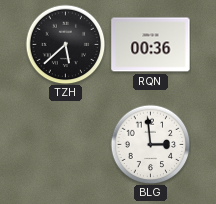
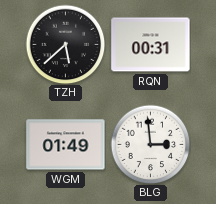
RQN: 00:36 -> 00:31
WGM: none -> 01:49
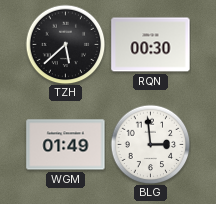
RQN: 00:31 -> 00:30
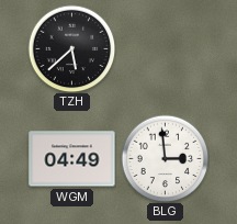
RQN: 00:30 -> none
WGM: 01:49 -> 04:49
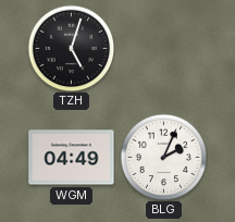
TZH: 5:38 -> 5:03
BLG: 2:59 -> 2:04
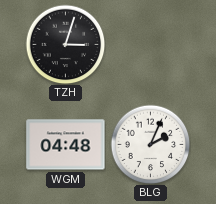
TZH: 5:03 -> 3:03
WGM: 04:49 -> 04:48
